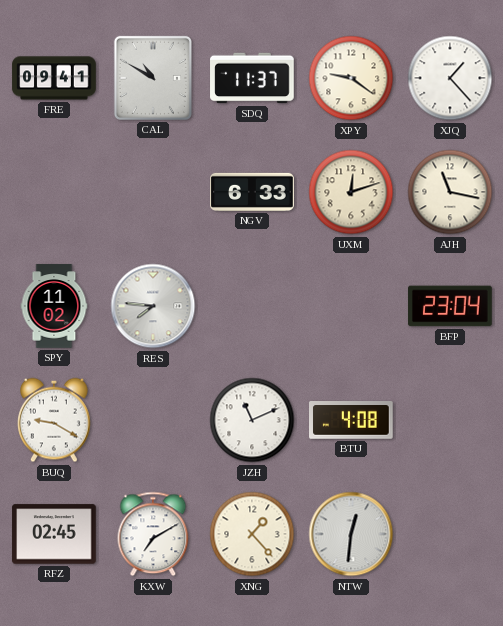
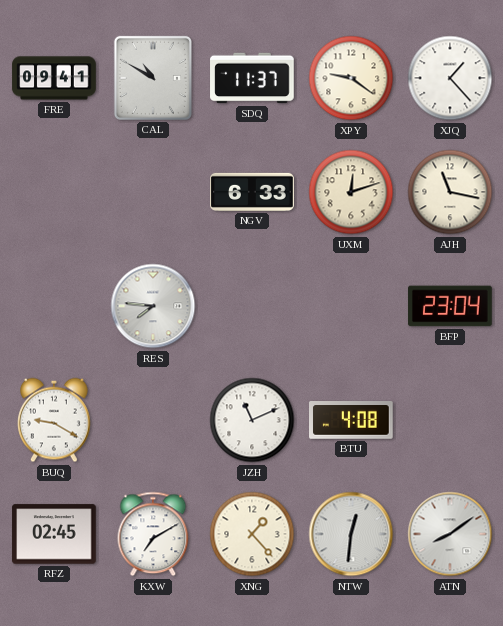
SPY: 11:02 -> none
ATN: none -> 8:09
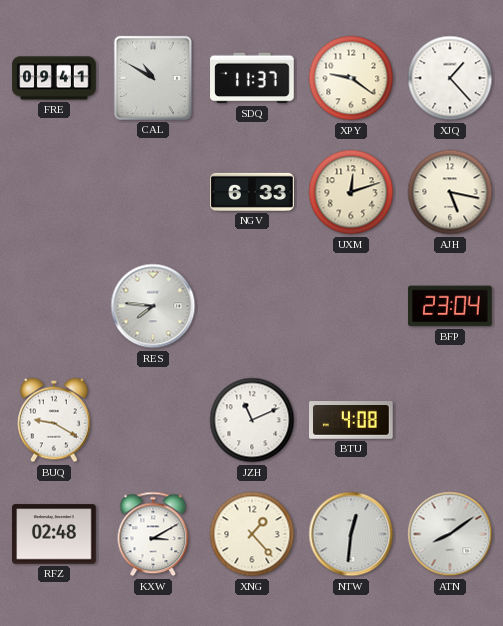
AJH: 11:17 -> 5:17
RFZ: 02:45 -> 02:48
KXW: 7:10 -> 3:10
